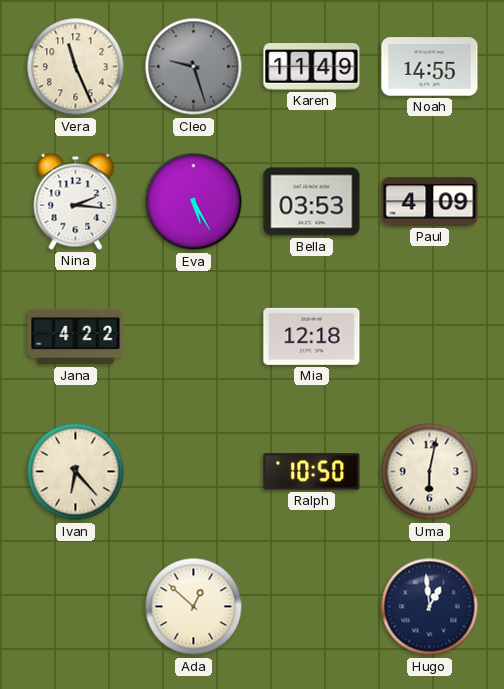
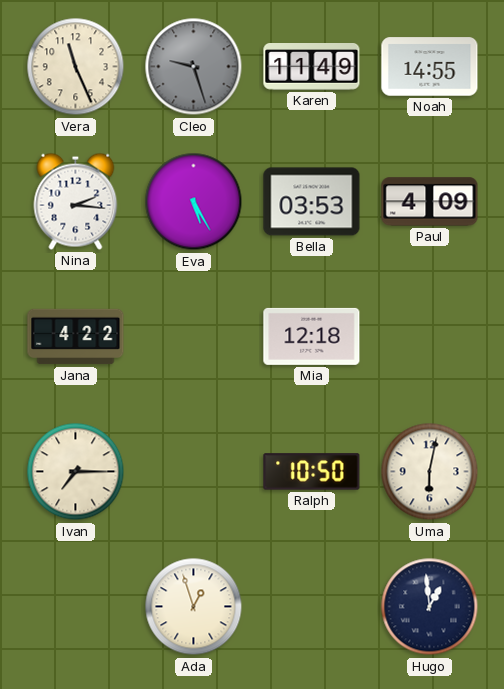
Ivan: 6:23 -> 7:15
Ada: 12:52 -> 12:57
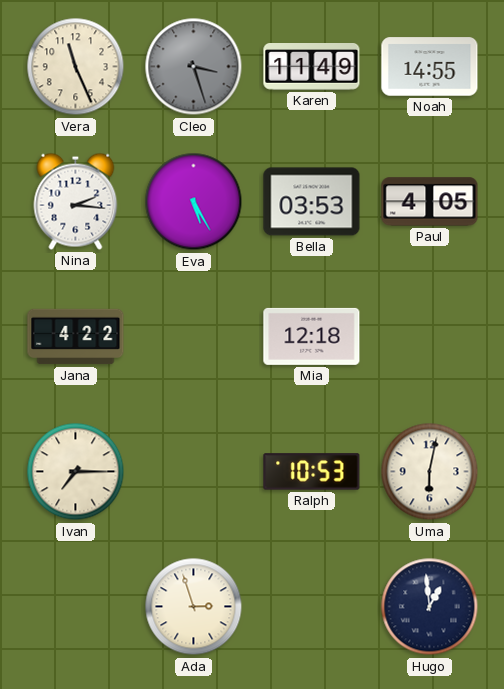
Cleo: 9:27 -> 3:27
Paul: 4:09 -> 4:05
Ralph: 10:50 -> 10:53
Ada: 12:57 -> 2:57
